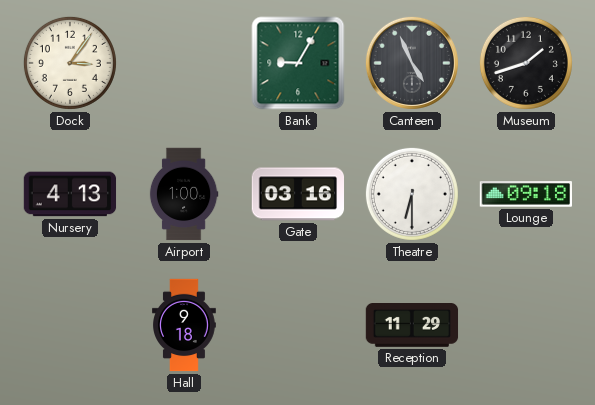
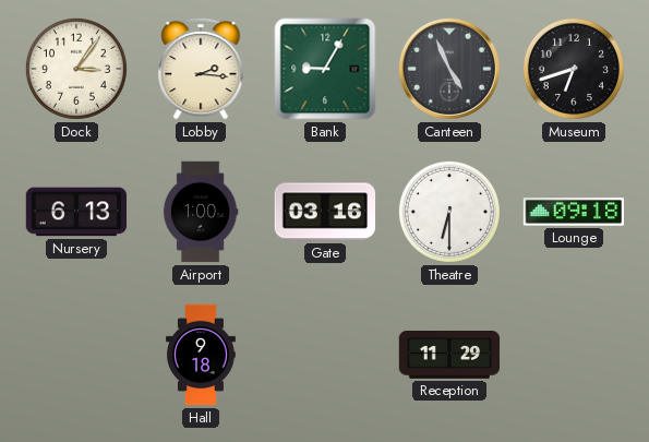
Lobby: none -> 2:16
Museum: 1:42 -> 6:42
Nursery: 4:13 -> 6:13
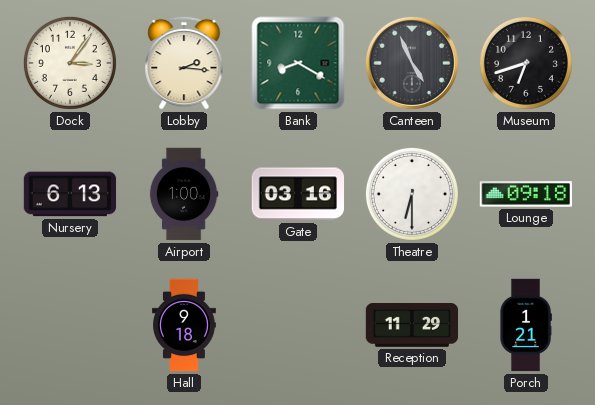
Bank: 9:05 -> 8:20
Porch: none -> 1:21
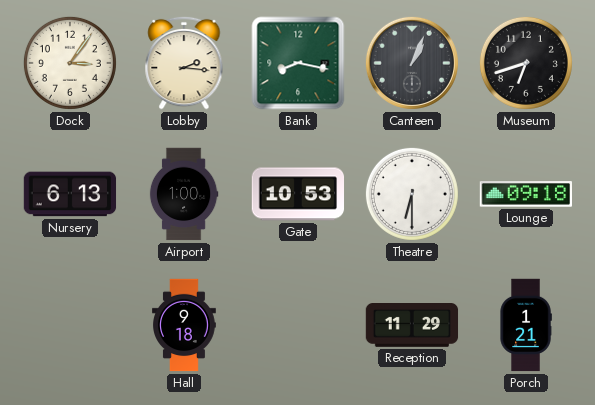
Bank: 8:20 -> 8:17
Canteen: 4:56 -> 1:04
Gate: 03:16 -> 10:53
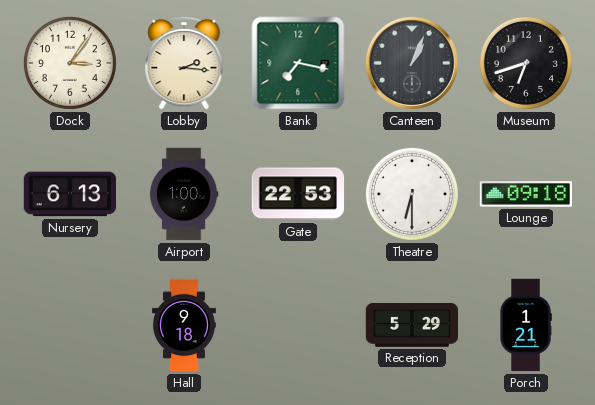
Bank: 8:17 -> 7:17
Gate: 10:53 -> 22:53
Reception: 11:29 -> 5:29
